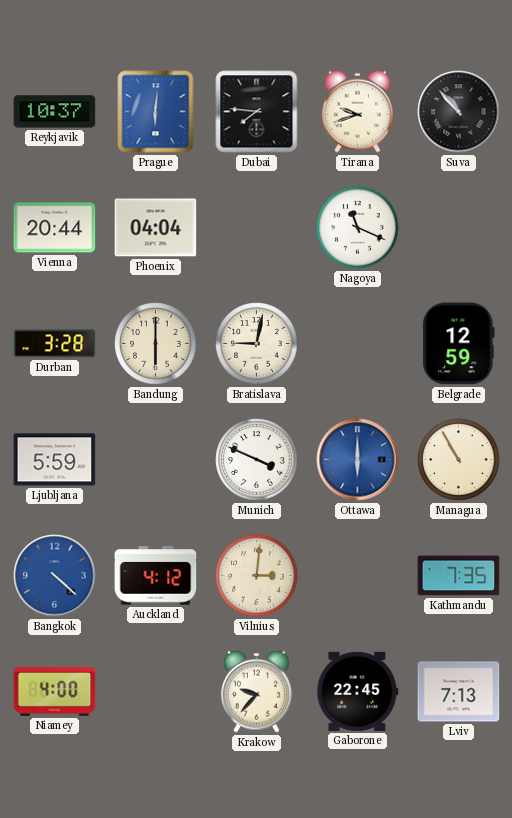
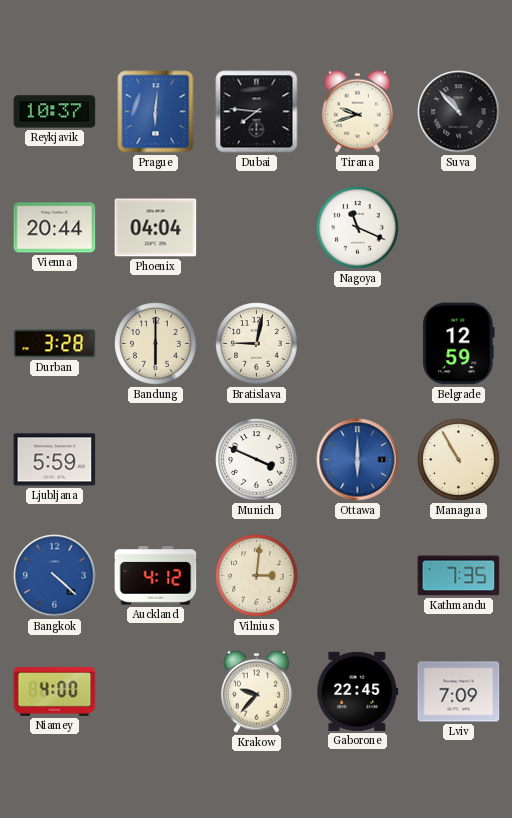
Lviv: 7:13 -> 7:09
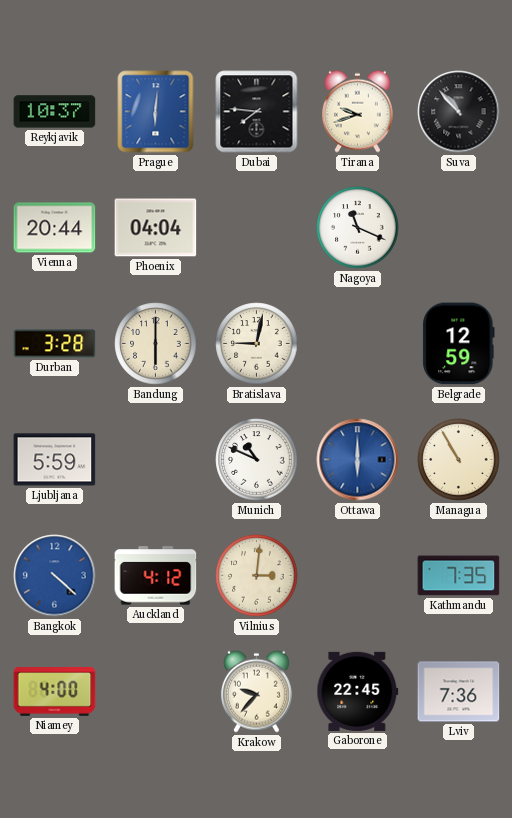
Munich: 3:49 -> 10:49
Lviv: 7:09 -> 7:36
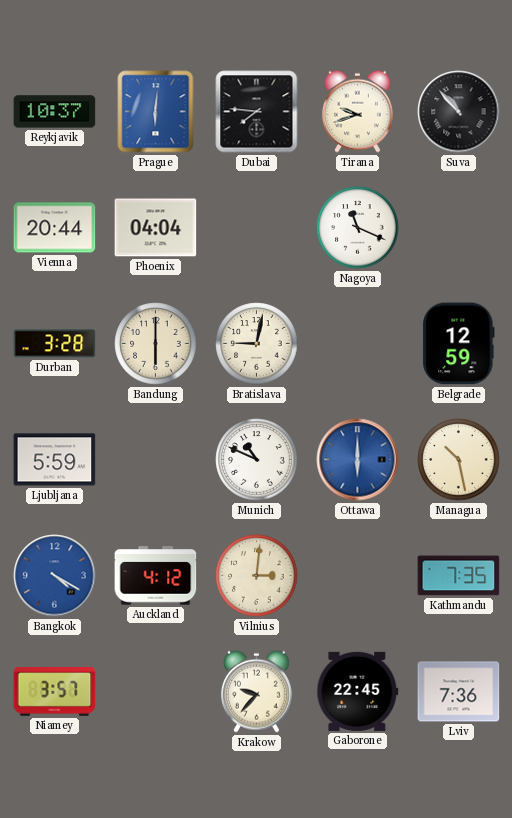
Managua: 10:55 -> 10:28
Bangkok: 4:22 -> 4:20
Niamey: 4:00 -> 3:57
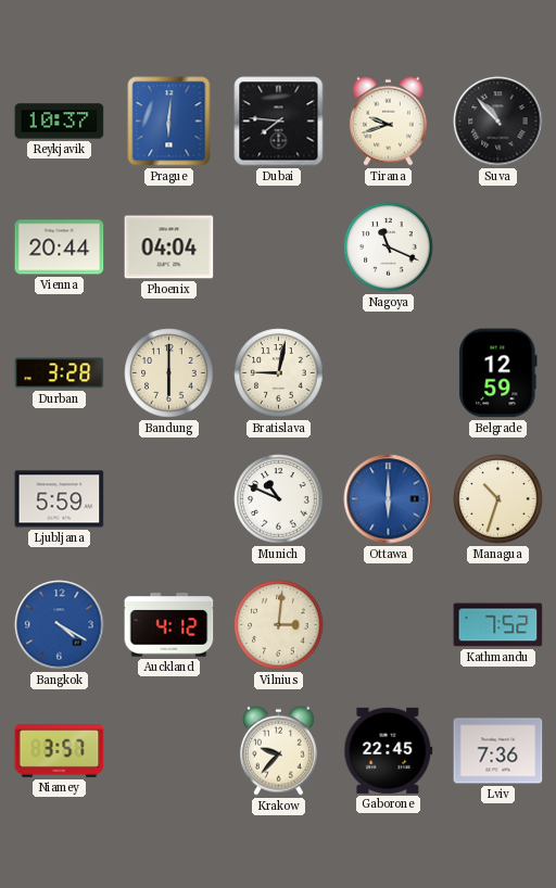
Managua: 10:28 -> 10:33
Kathmandu: 7:35 -> 7:52
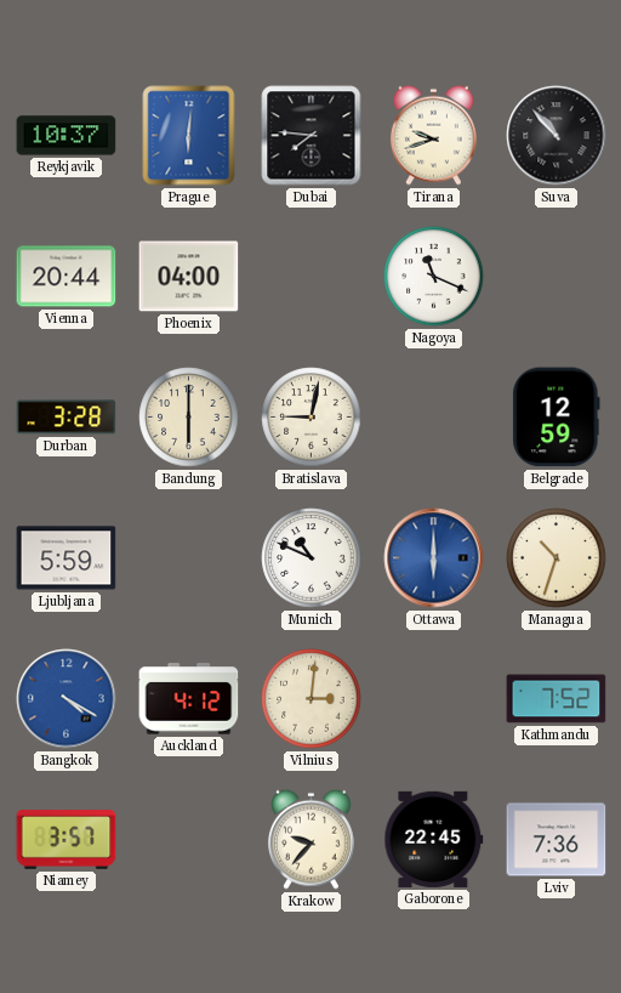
Phoenix: 04:04 -> 04:00
